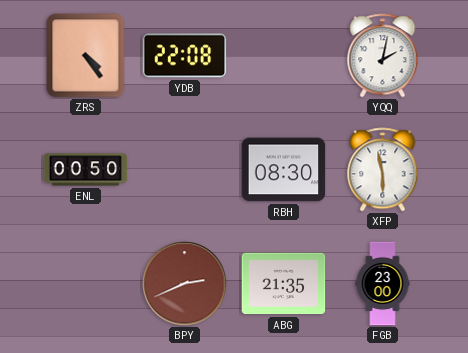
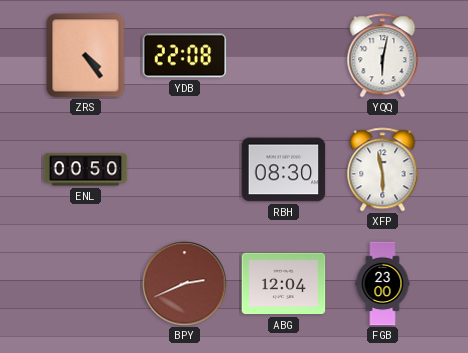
YQQ: 2:02 -> 6:02
ABG: 21:35 -> 12:04
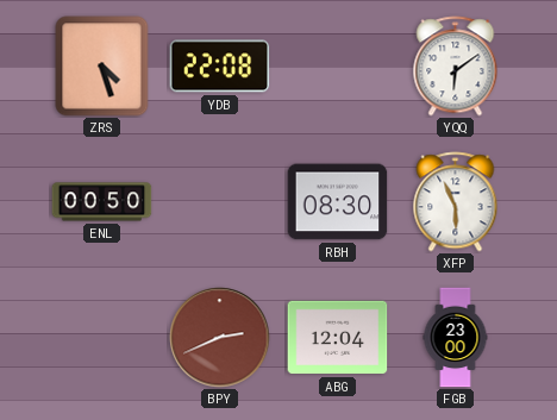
ZRS: 4:24 -> 4:27
YQQ: 6:02 -> 6:09
XFP: 5:58 -> 5:56
